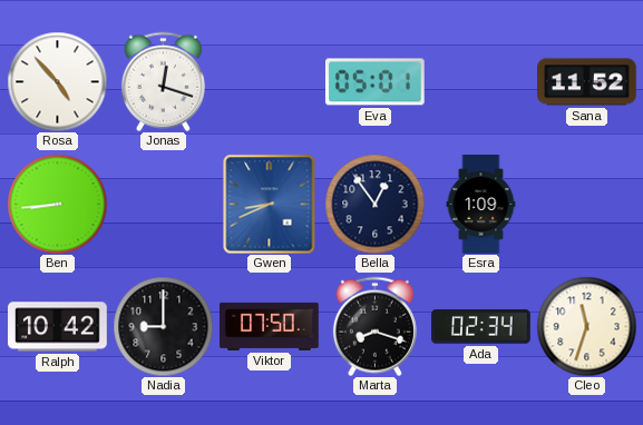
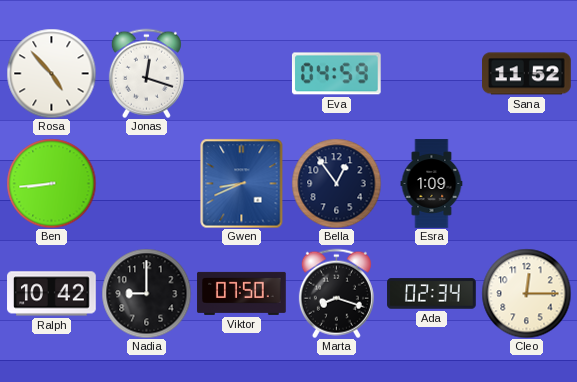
Eva: 05:01 -> 04:59
Cleo: 11:33 -> 12:15
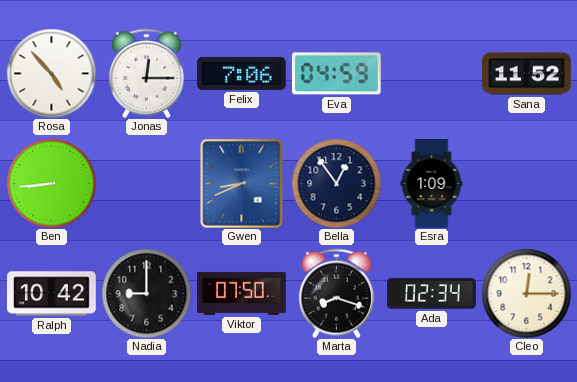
Jonas: 12:18 -> 12:15
Felix: none -> 7:06
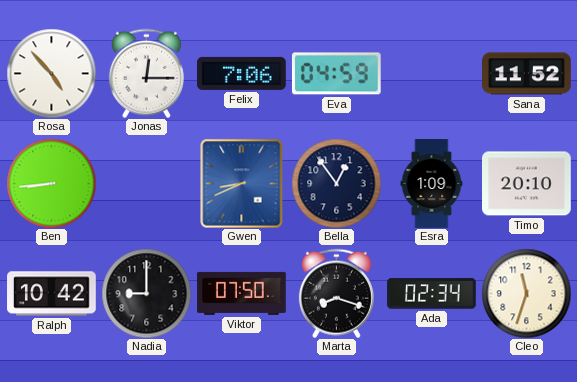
Timo: none -> 20:10
Cleo: 12:15 -> 11:33
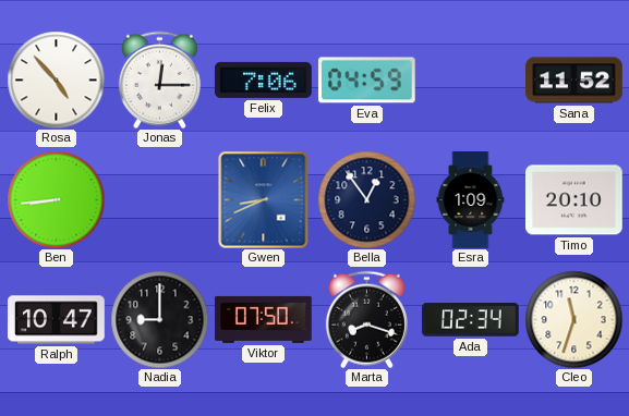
Ralph: 10:42 -> 10:47
